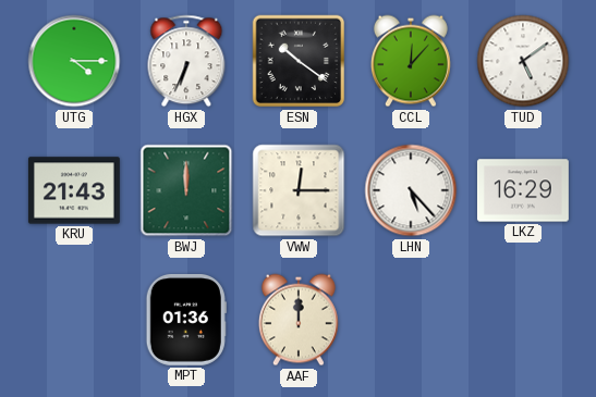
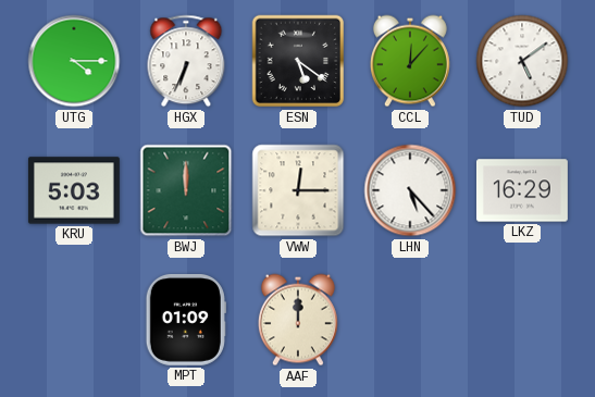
ESN: 10:21 -> 5:21
KRU: 21:43 -> 5:03
MPT: 01:36 -> 01:09
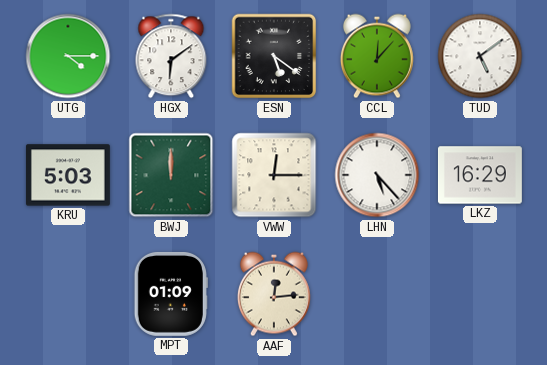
HGX: 6:34 -> 6:09
AAF: 12:00 -> 12:14
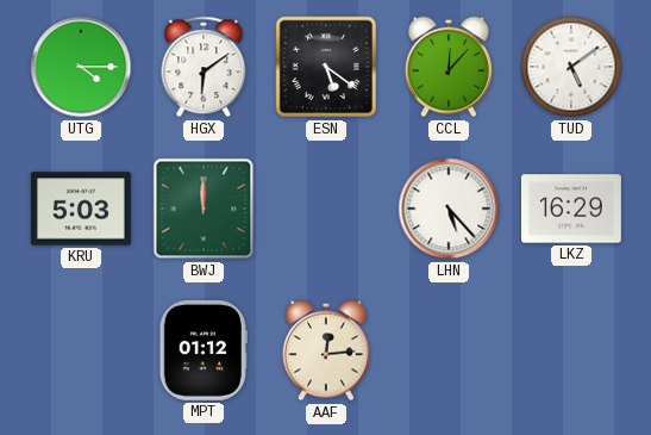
VWW: 12:15 -> none
MPT: 01:09 -> 01:12
